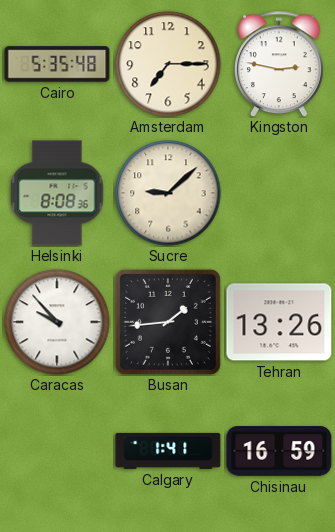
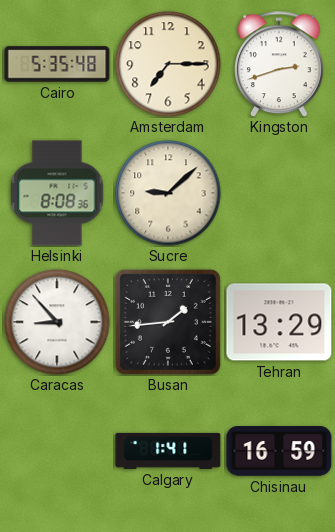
Kingston: 2:47 -> 2:42
Caracas: 9:53 -> 8:53
Tehran: 13:26 -> 13:29
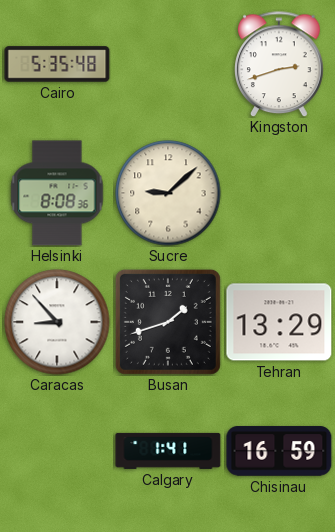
Amsterdam: 7:15 -> none
Busan: 1:44 -> 1:42
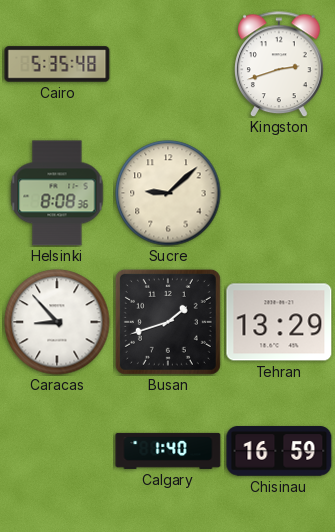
Calgary: 1:41 -> 1:40
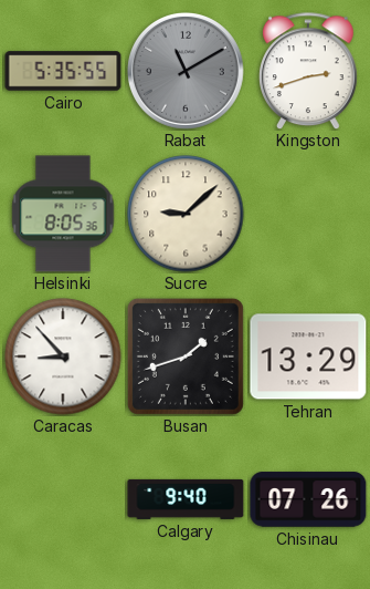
Cairo: 5:35:48 -> 5:35:55
Rabat: none -> 11:10
Helsinki: 8:08 -> 8:05
Calgary: 1:40 -> 9:40
Chisinau: 16:59 -> 07:26
